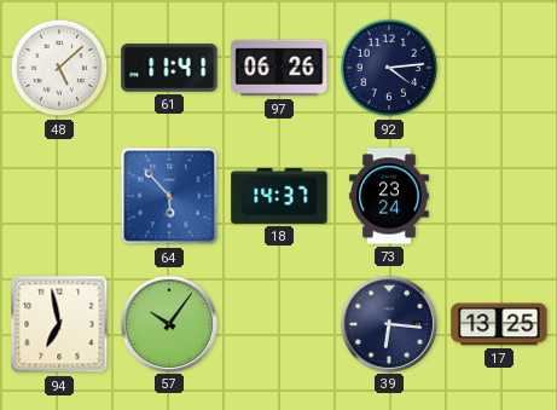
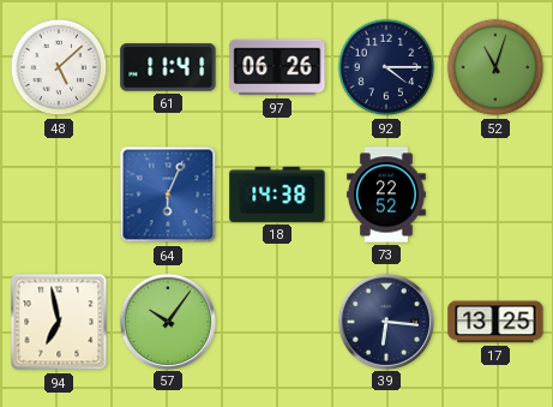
92: 4:14 -> 4:15
52: none -> 11:03
64: 5:53 -> 6:04
18: 14:37 -> 14:38
73: 23:24 -> 22:52
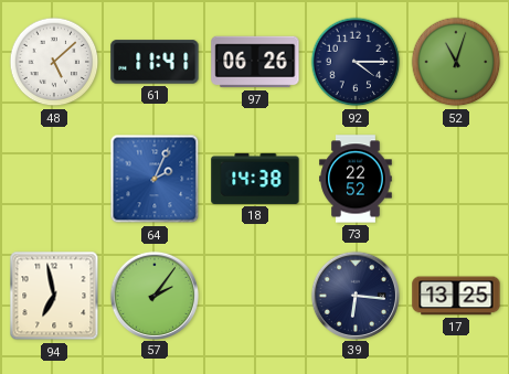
64: 6:04 -> 2:04
57: 10:06 -> 2:06
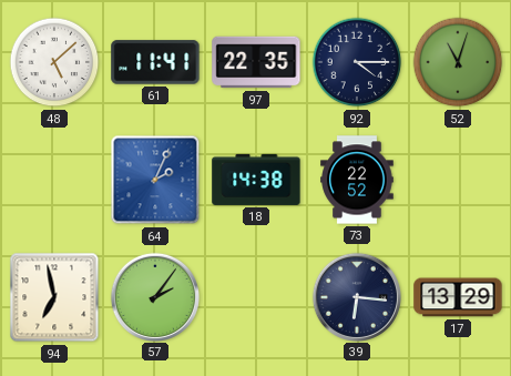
97: 06:26 -> 22:35
17: 13:25 -> 13:29
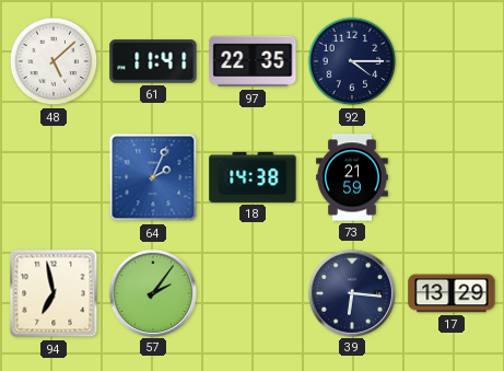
52: 11:03 -> none
73: 22:52 -> 21:59
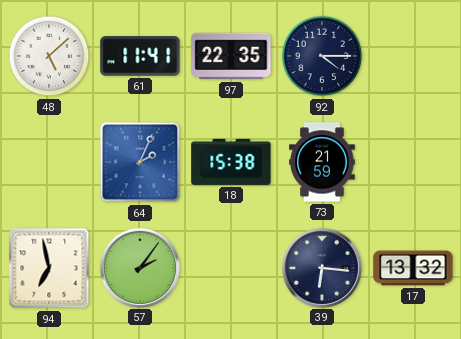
18: 14:38 -> 15:38
17: 13:29 -> 13:32
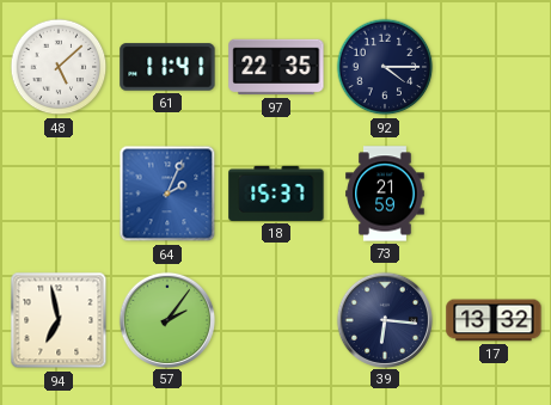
18: 15:38 -> 15:37
